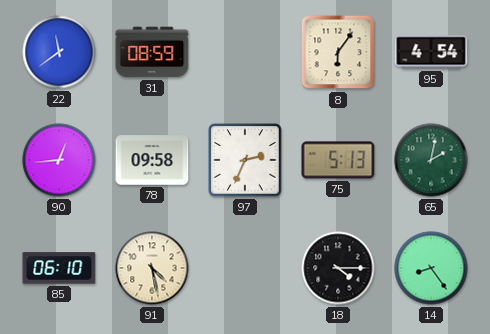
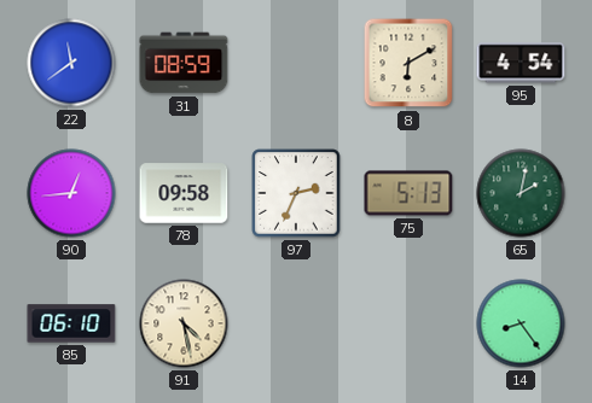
8: 6:06 -> 6:10
18: 4:15 -> none
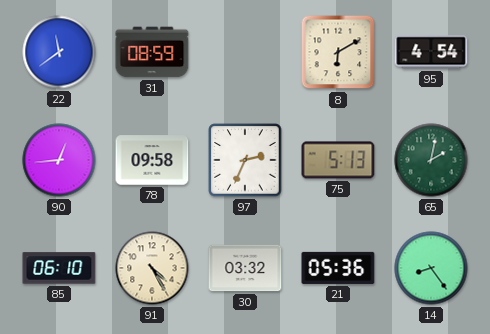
91: 4:28 -> 4:25
30: none -> 03:32
21: none -> 05:36
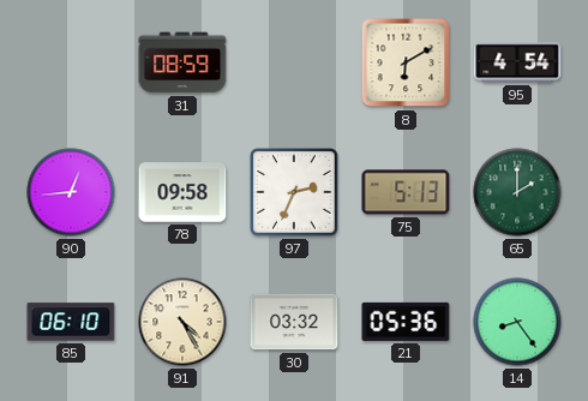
22: 11:39 -> none
65: 2:02 -> 2:00
